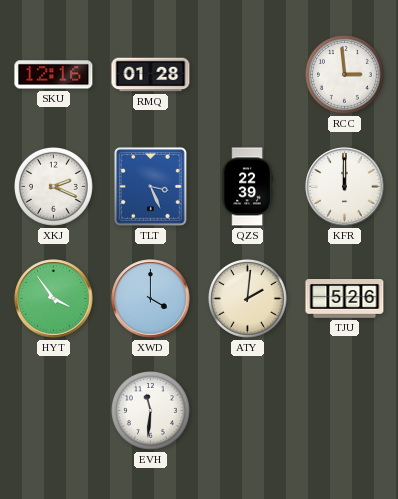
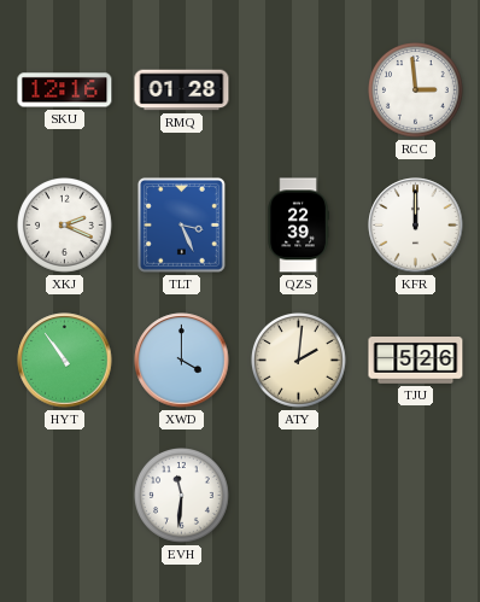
HYT: 3:54 -> 10:54
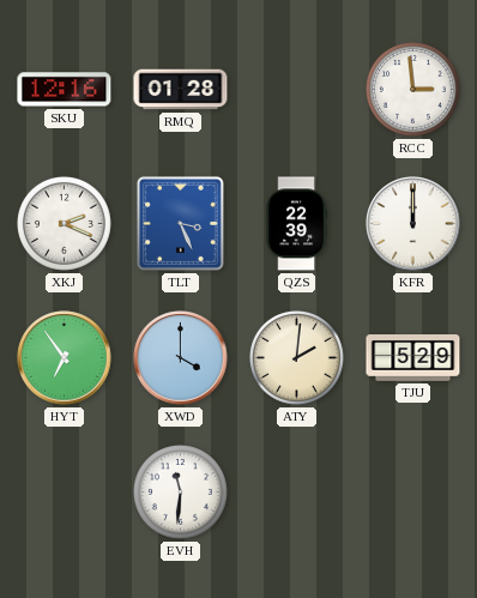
HYT: 10:54 -> 6:54
TJU: 5:26 -> 5:29
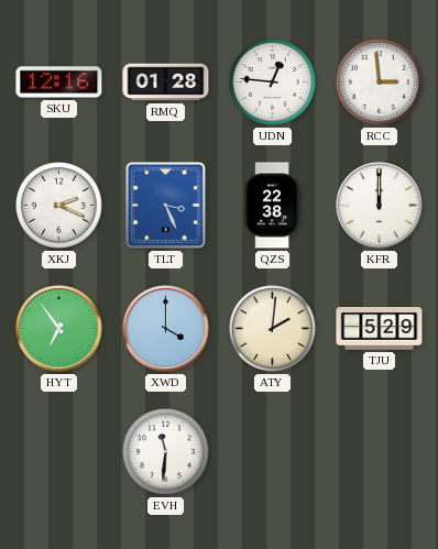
UDN: none -> 12:46
QZS: 22:39 -> 22:38
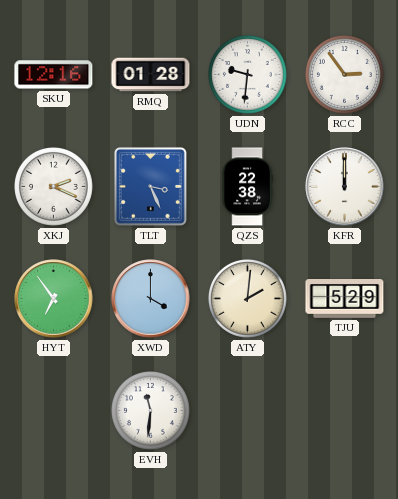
UDN: 12:46 -> 9:31
RCC: 2:59 -> 2:54
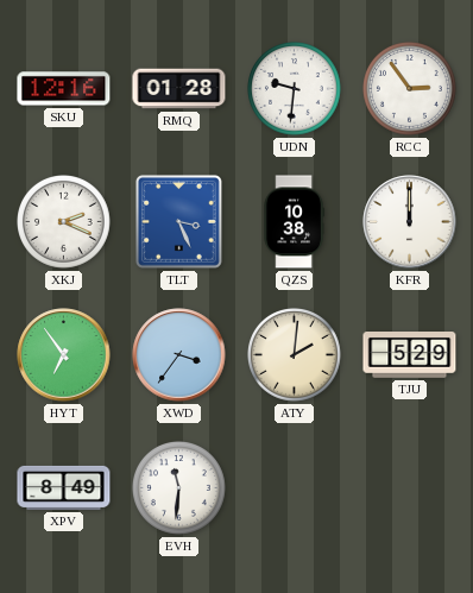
QZS: 22:38 -> 10:38
XWD: 4:00 -> 3:36
XPV: none -> 8:49
